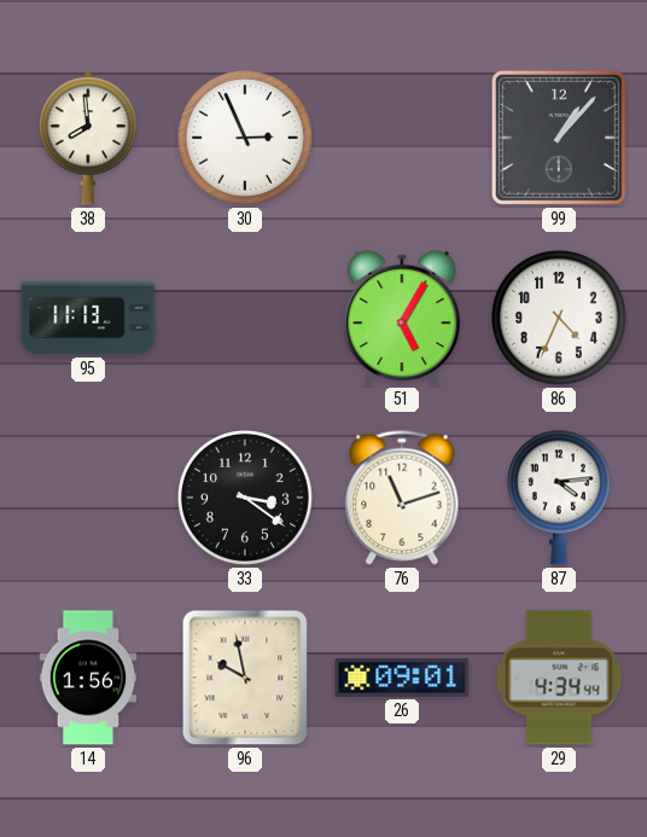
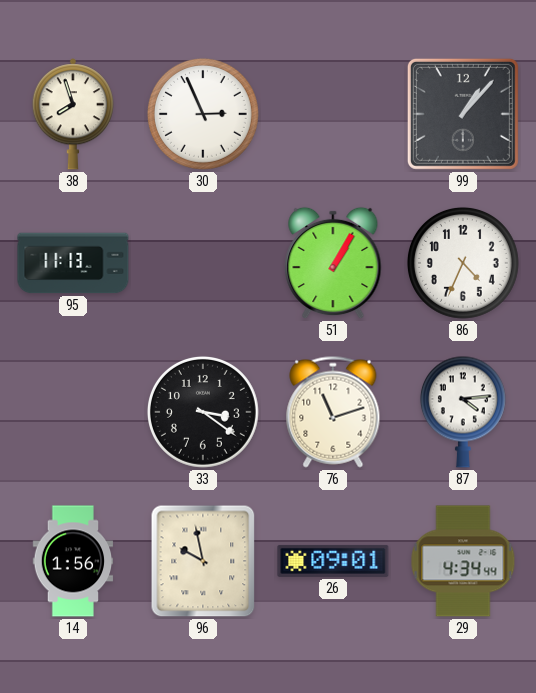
38: 7:59 -> 7:57
51: 5:05 -> 1:05
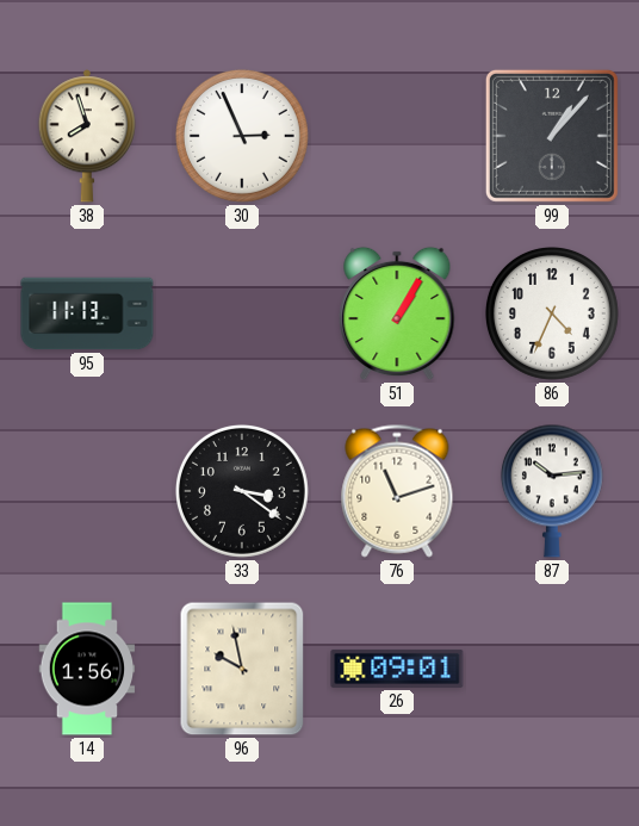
87: 4:14 -> 10:14
29: 4:34 -> none
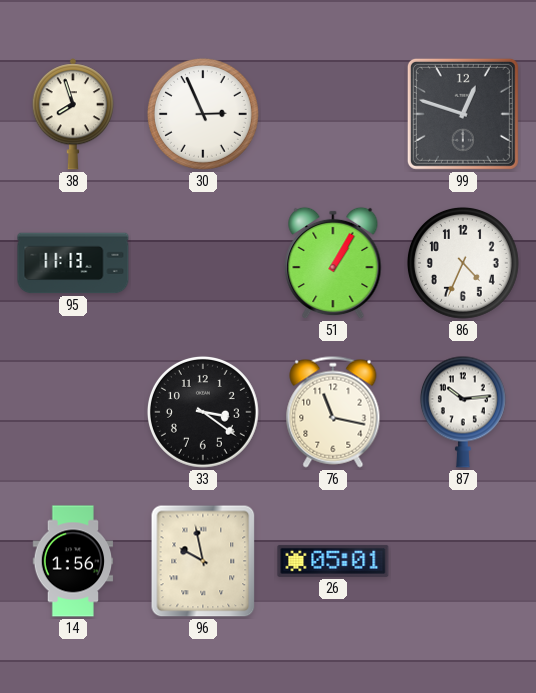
99: 1:07 -> 12:48
76: 11:12 -> 11:17
26: 09:01 -> 05:01
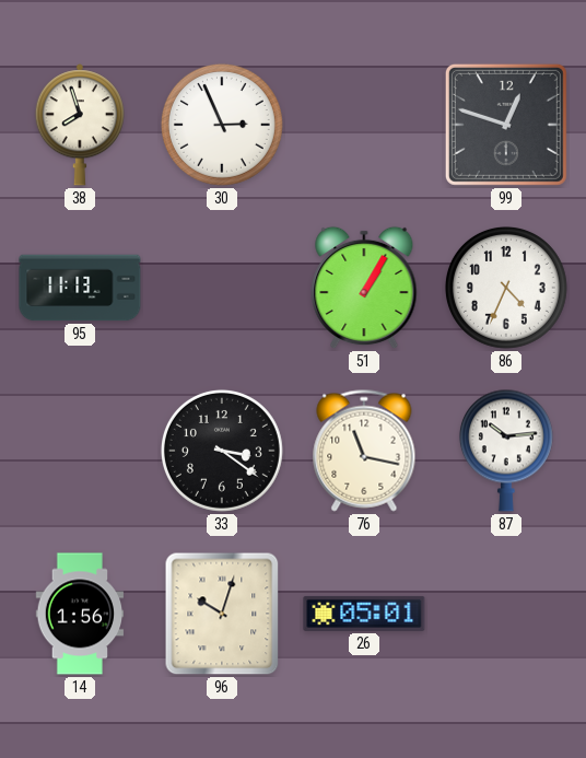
96: 9:58 -> 10:03
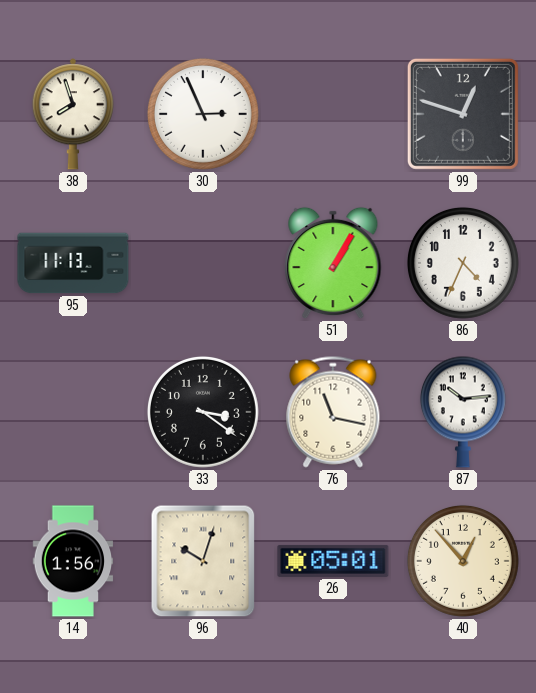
40: none -> 12:53
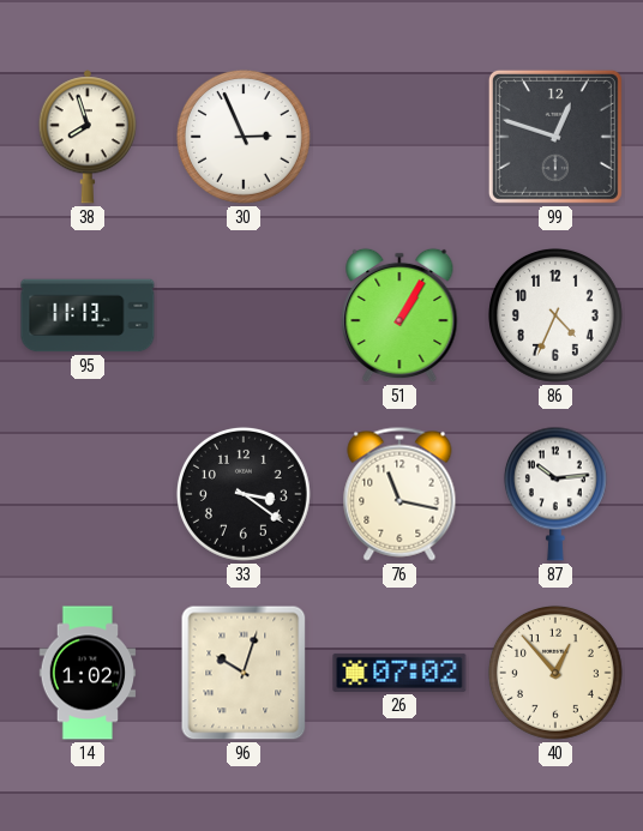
14: 1:56 -> 1:02
26: 05:01 -> 07:02
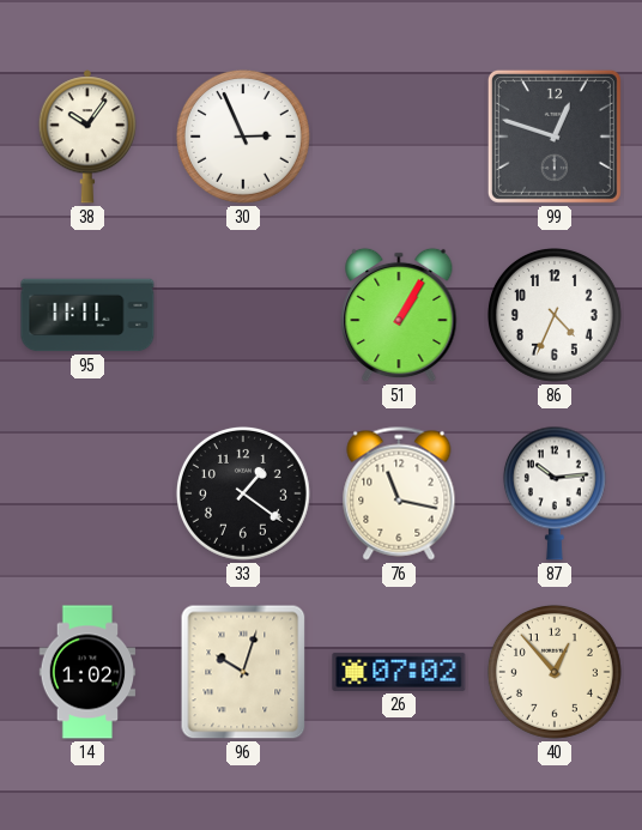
38: 7:57 -> 10:06
95: 11:13 -> 11:11
33: 3:21 -> 1:21
